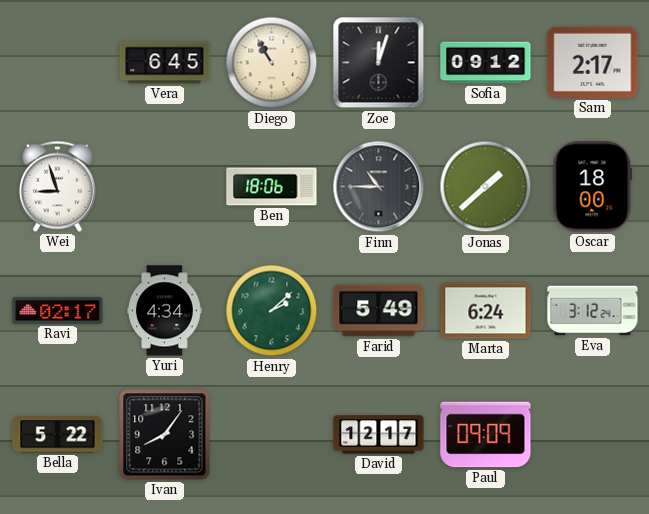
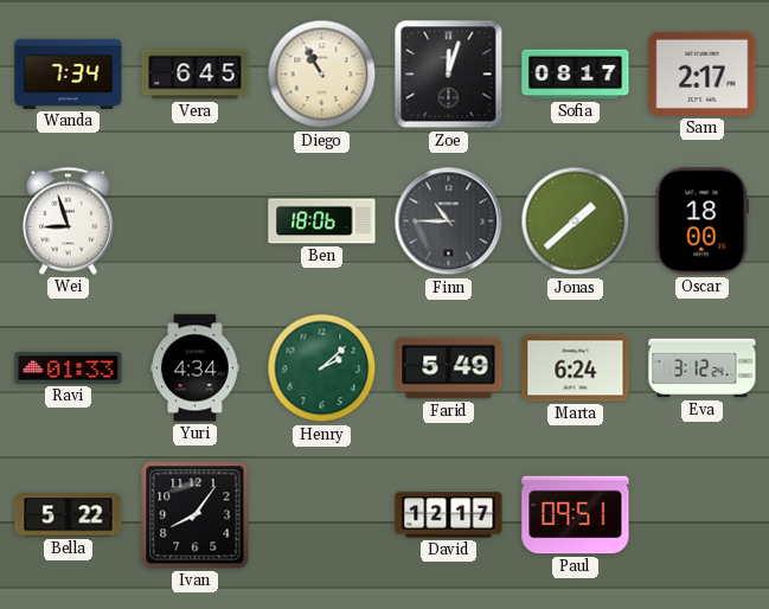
Wanda: none -> 7:34
Sofia: 09:12 -> 08:17
Ravi: 02:17 -> 01:33
Paul: 09:09 -> 09:51
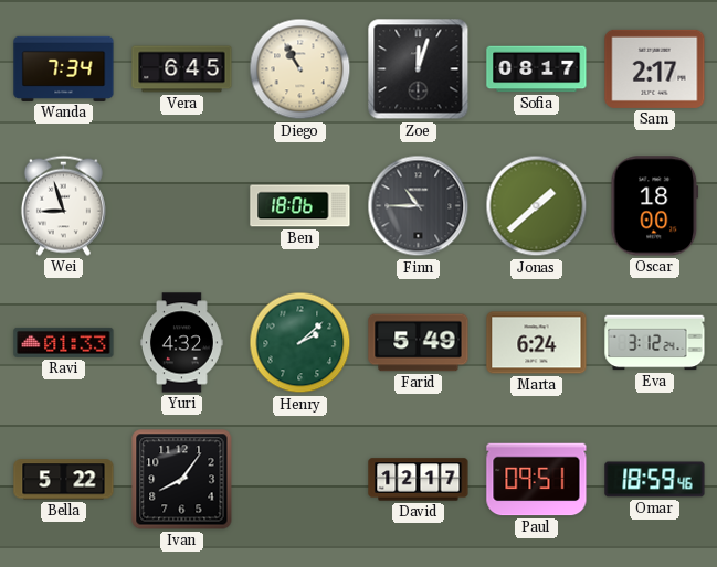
Yuri: 4:34 -> 4:32
Omar: none -> 18:59
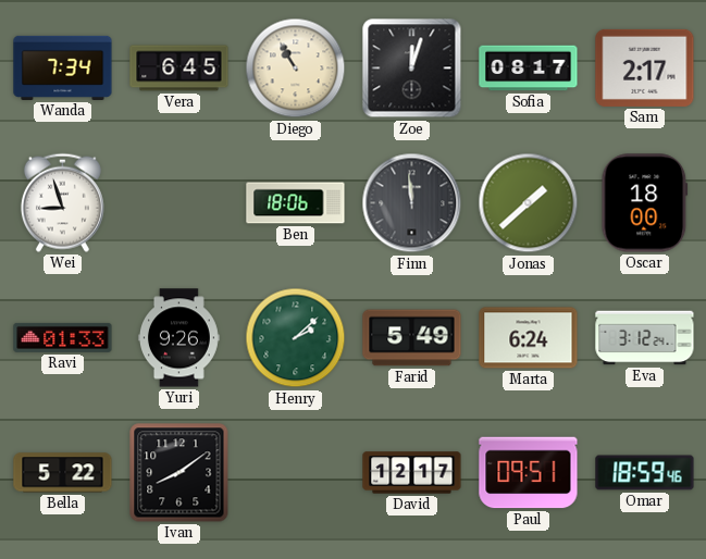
Finn: 10:45 -> 11:59
Yuri: 4:32 -> 9:26
Ivan: 8:06 -> 8:09
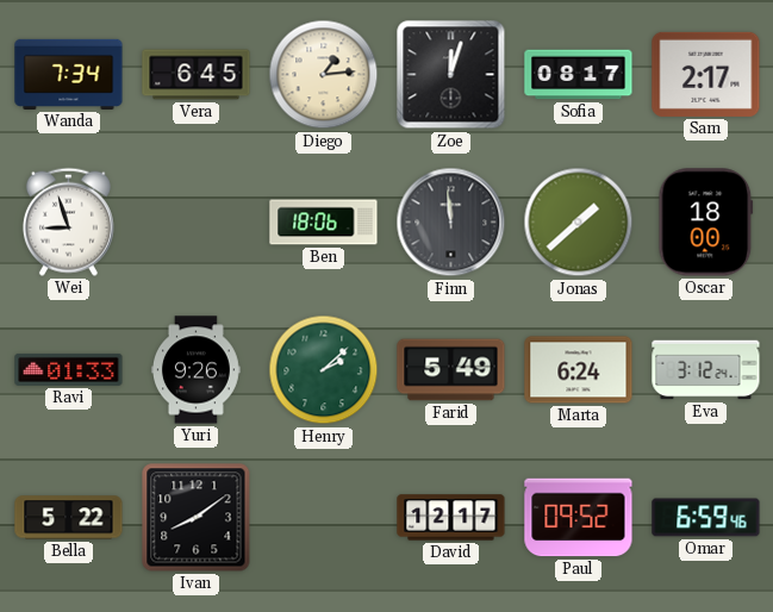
Diego: 10:55 -> 1:14
Paul: 09:51 -> 09:52
Omar: 18:59 -> 6:59
